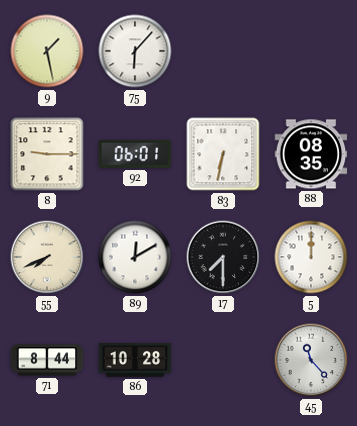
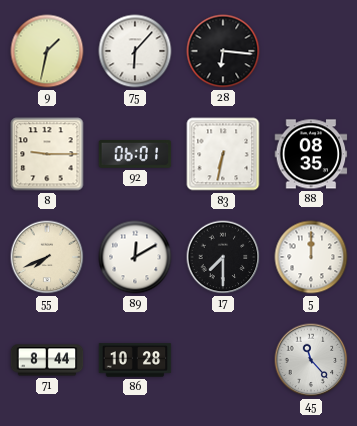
9: 1:28 -> 1:32
28: none -> 6:16
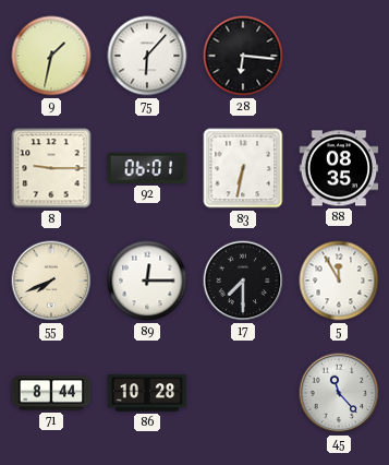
89: 12:10 -> 12:15
5: 12:00 -> 11:55
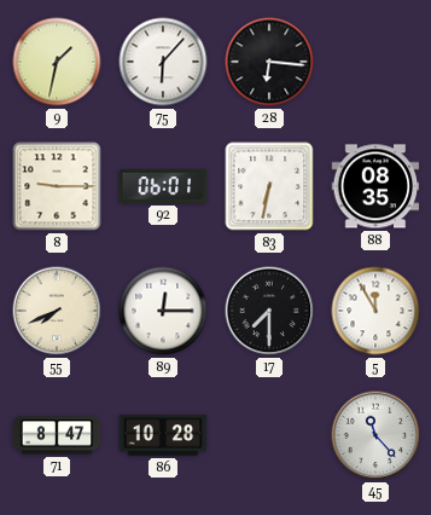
71: 8:44 -> 8:47
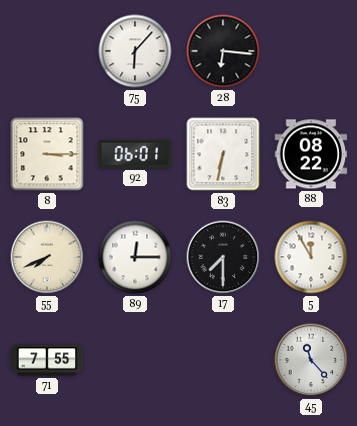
9: 1:32 -> none
8: 9:15 -> 3:15
88: 08:35 -> 08:22
71: 8:47 -> 7:55
86: 10:28 -> none
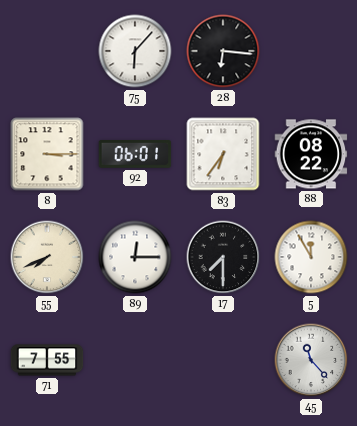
83: 6:32 -> 6:36
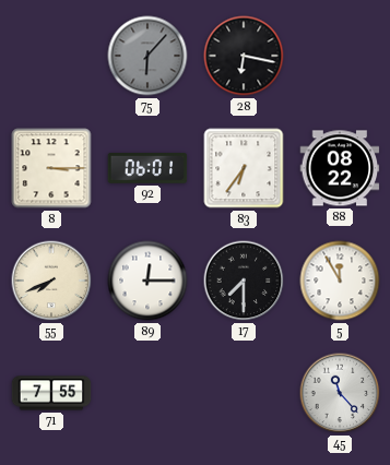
75 dial: white -> grey
28: 6:16 -> 6:17
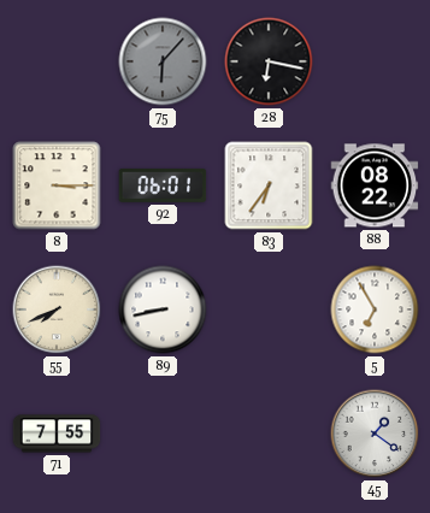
89: 12:15 -> 8:43
17: 7:30 -> none
5: 11:55 -> 6:55
45: 11:23 -> 1:21
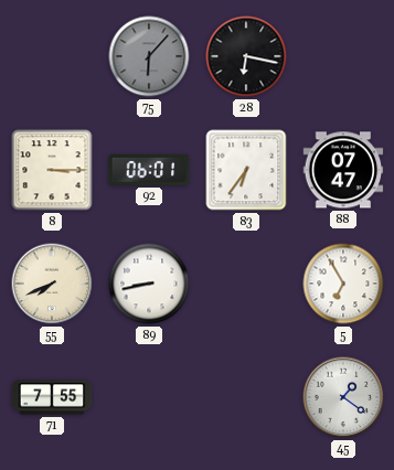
88: 08:22 -> 07:47
